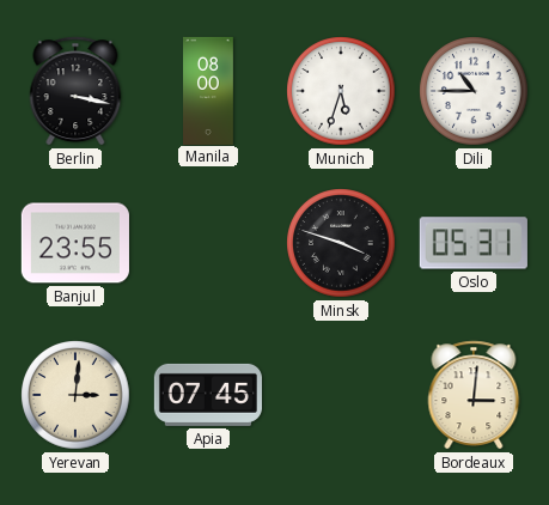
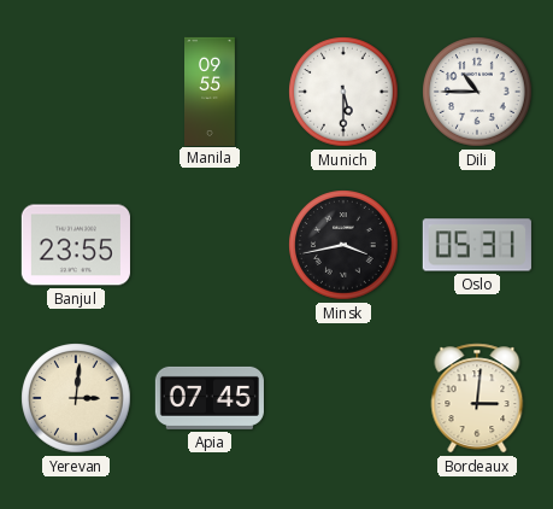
Berlin: 3:17 -> none
Manila: 08:00 -> 09:55
Munich: 5:33 -> 5:30
Minsk: 3:48 -> 3:43
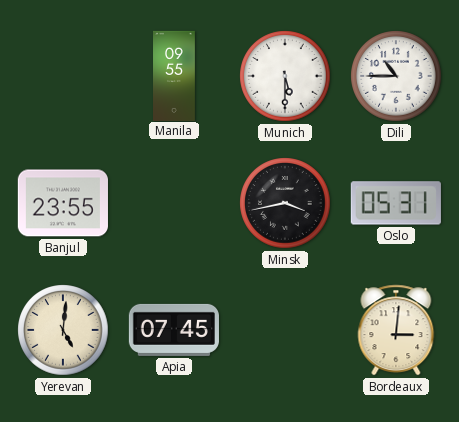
Yerevan: 3:01 -> 5:01
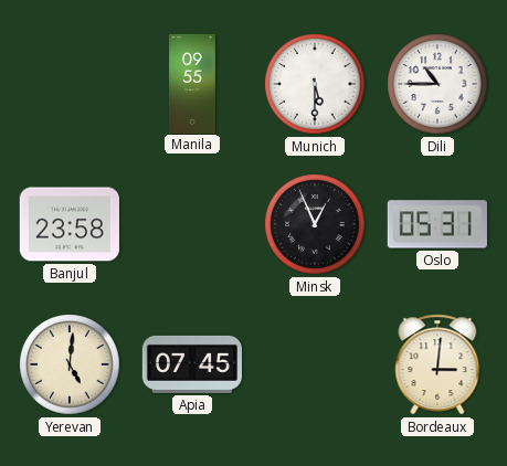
Banjul: 23:55 -> 23:58
Minsk: 3:43 -> 12:56
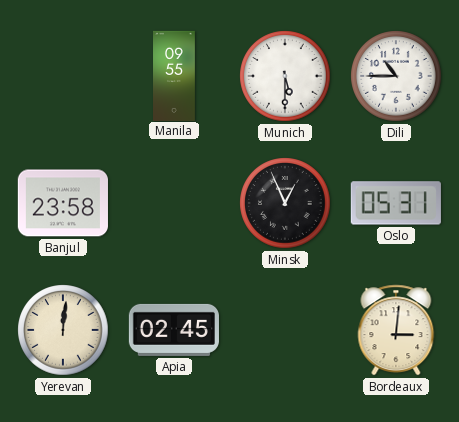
Yerevan: 5:01 -> 12:01
Apia: 07:45 -> 02:45
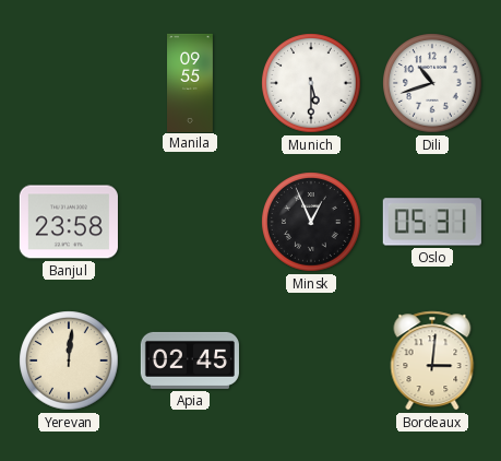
Dili: 10:45 -> 10:42
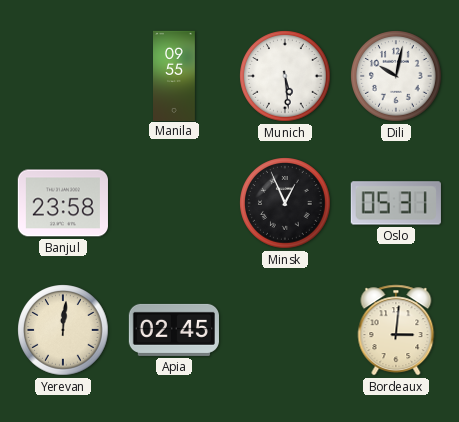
Munich: 5:30 -> 5:29
Dili: 10:42 -> 10:02
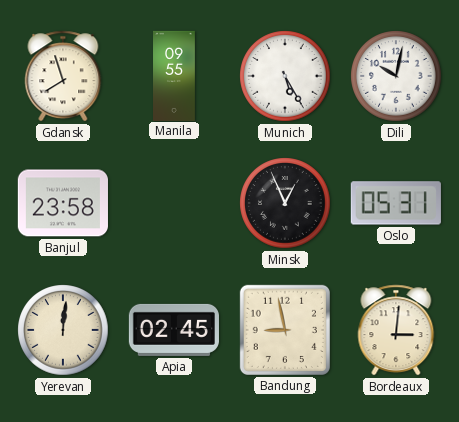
Gdansk: none -> 7:57
Munich: 5:29 -> 5:25
Bandung: none -> 8:58
